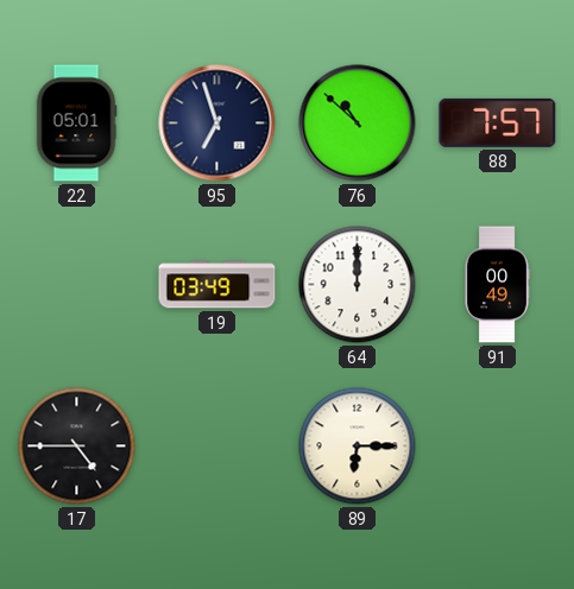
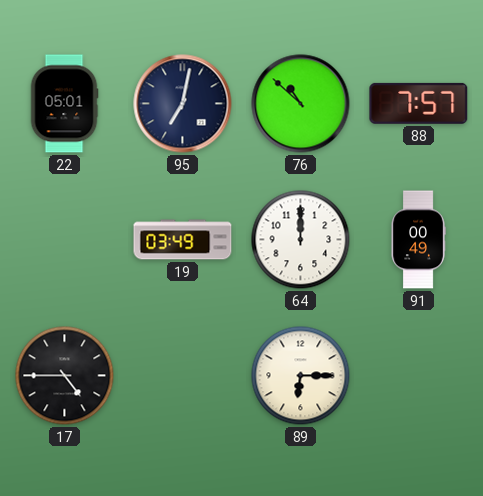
95: 6:57 -> 7:02
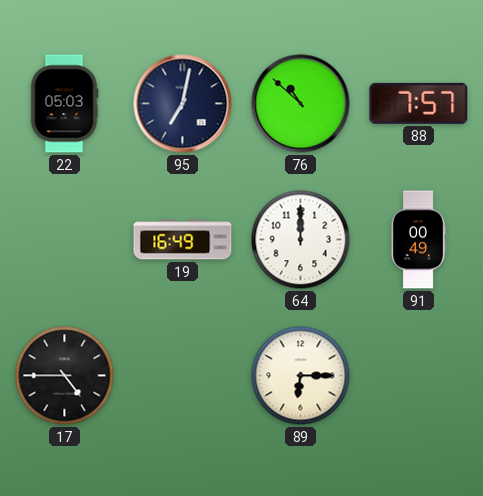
22: 05:01 -> 05:03
19: 03:49 -> 16:49
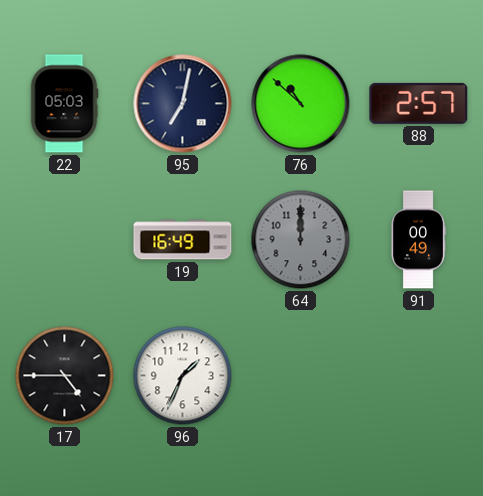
88: 7:57 -> 2:57
64 dial: white -> grey
96: none -> 1:34
89: 6:15 -> none
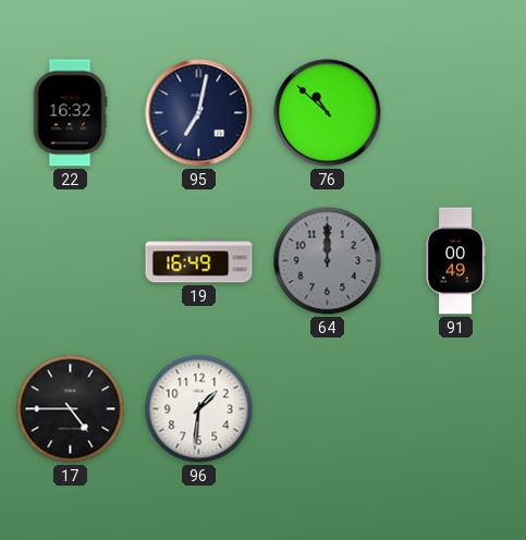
22: 05:03 -> 16:32
88: 2:57 -> none
96: 1:34 -> 1:31
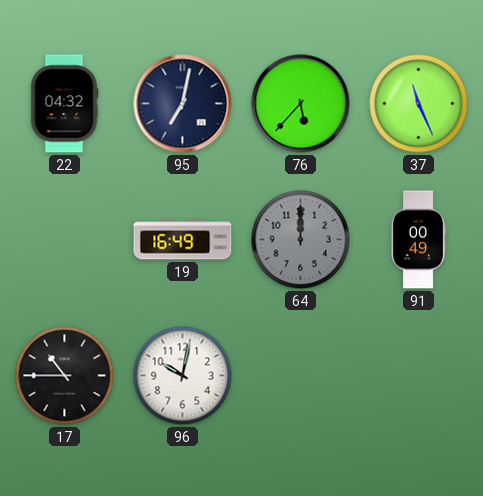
22: 16:32 -> 04:32
76: 10:52 -> 5:37
37: none -> 11:26
17: 4:45 -> 10:45
96: 1:31 -> 10:02
